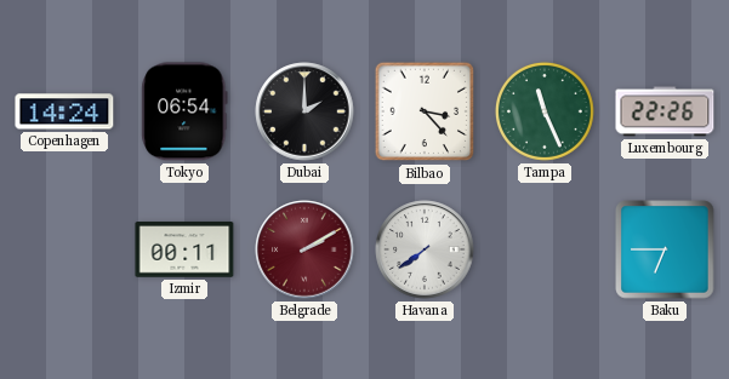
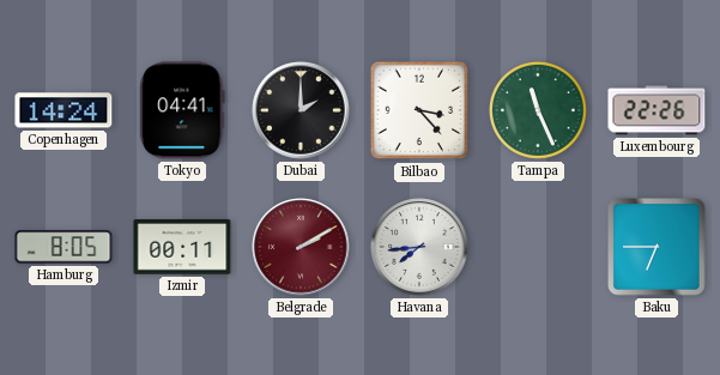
Tokyo: 06:54 -> 04:41
Hamburg: none -> 8:05
Havana: 7:39 -> 7:44
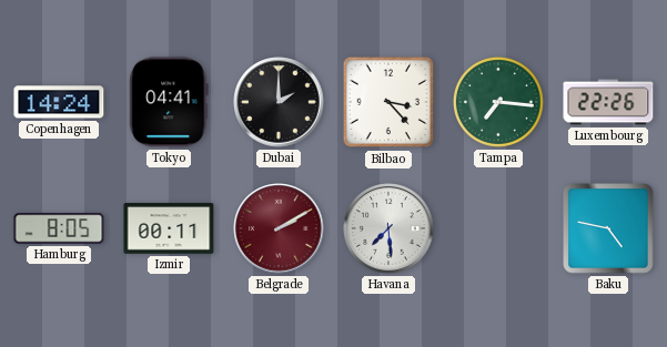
Tampa: 11:26 -> 7:16
Havana: 7:44 -> 7:29
Baku: 6:45 -> 4:47
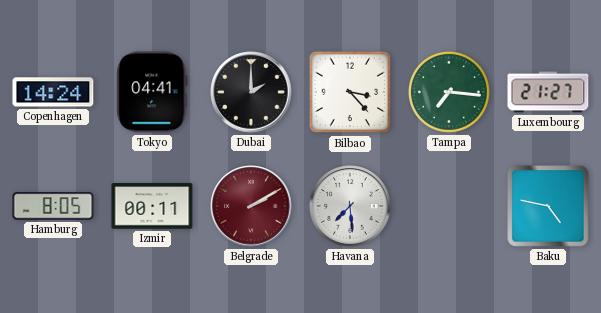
Luxembourg: 22:26 -> 21:27
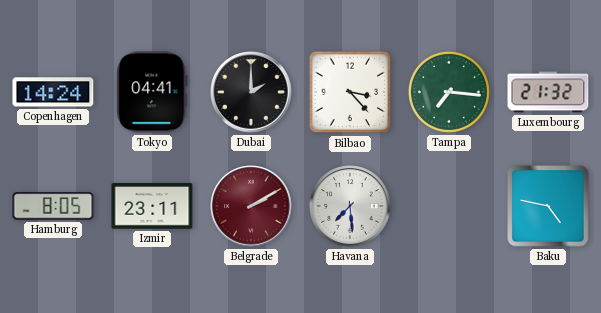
Luxembourg: 21:27 -> 21:32
Izmir: 00:11 -> 23:11
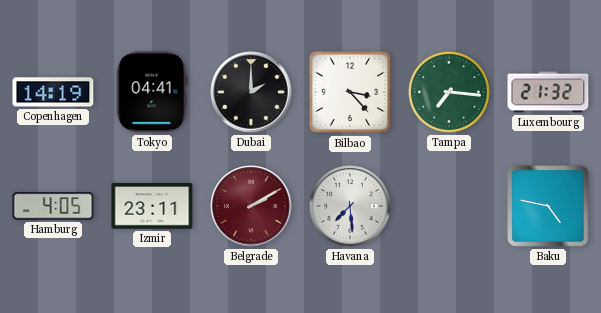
Copenhagen: 14:24 -> 14:19
Hamburg: 8:05 -> 4:05
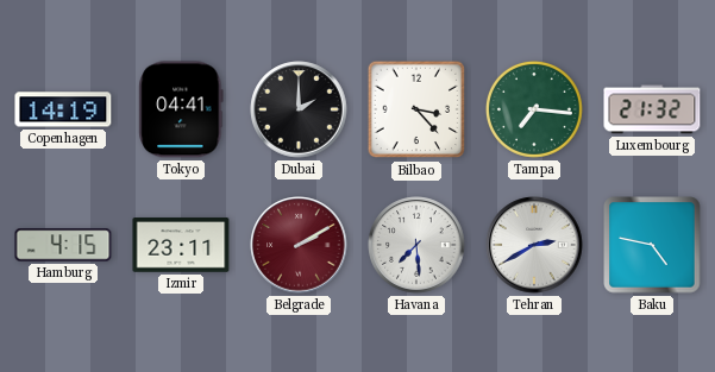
Hamburg: 4:05 -> 4:15
Tehran: none -> 2:40
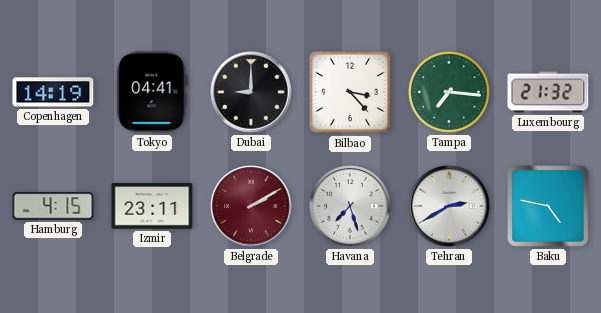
Dubai: 2:00 -> 9:00
Havana: 7:29 -> 7:27
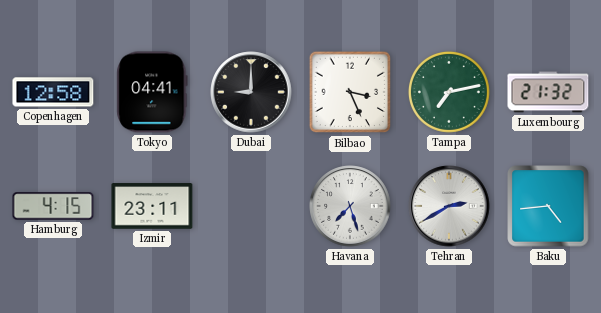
Copenhagen: 14:19 -> 12:58
Bilbao: 3:23 -> 3:26
Tampa: 7:16 -> 7:13
Belgrade: 2:10 -> none
Baku: 4:47 -> 4:44
